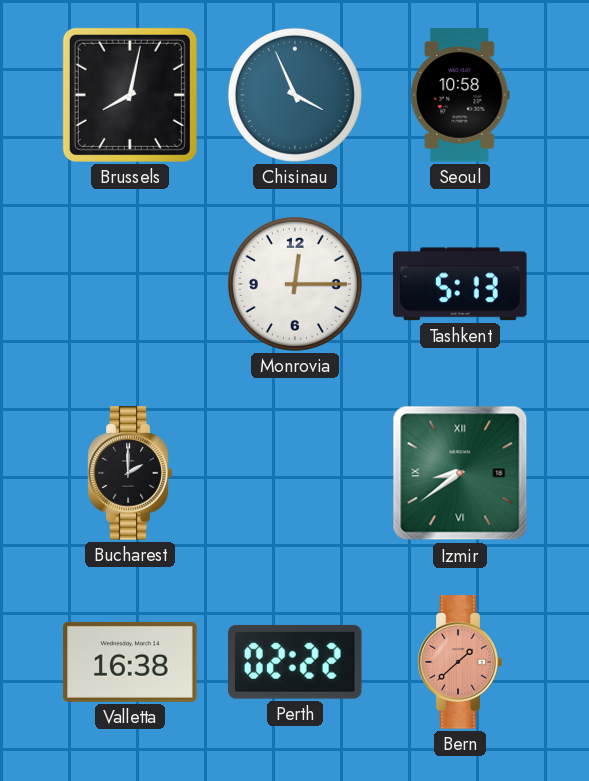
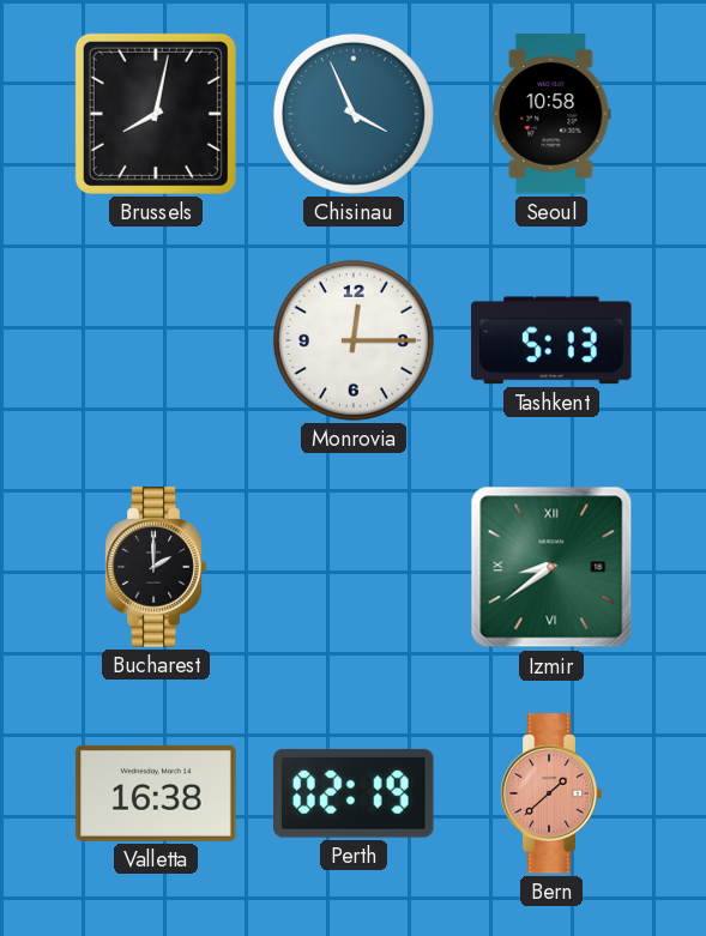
Perth: 02:22 -> 02:19
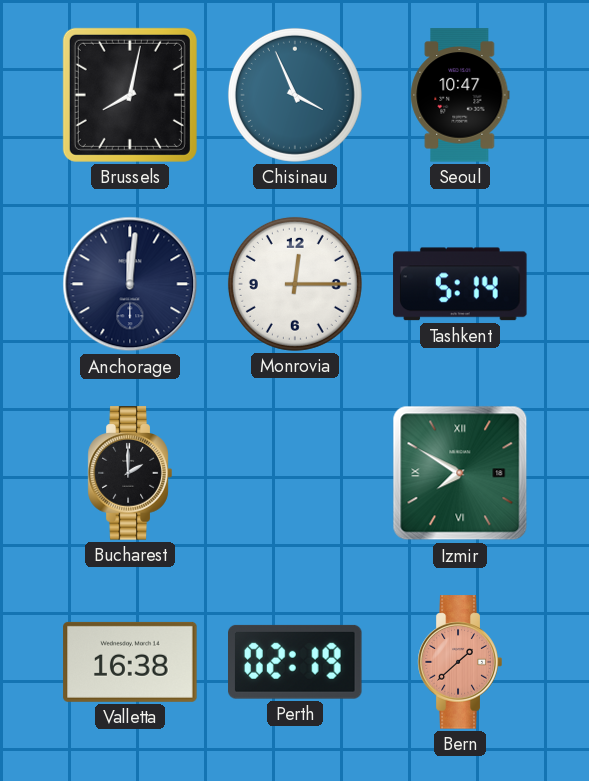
Seoul: 10:58 -> 10:47
Anchorage: none -> 12:01
Tashkent: 5:13 -> 5:14
Izmir: 8:39 -> 7:50
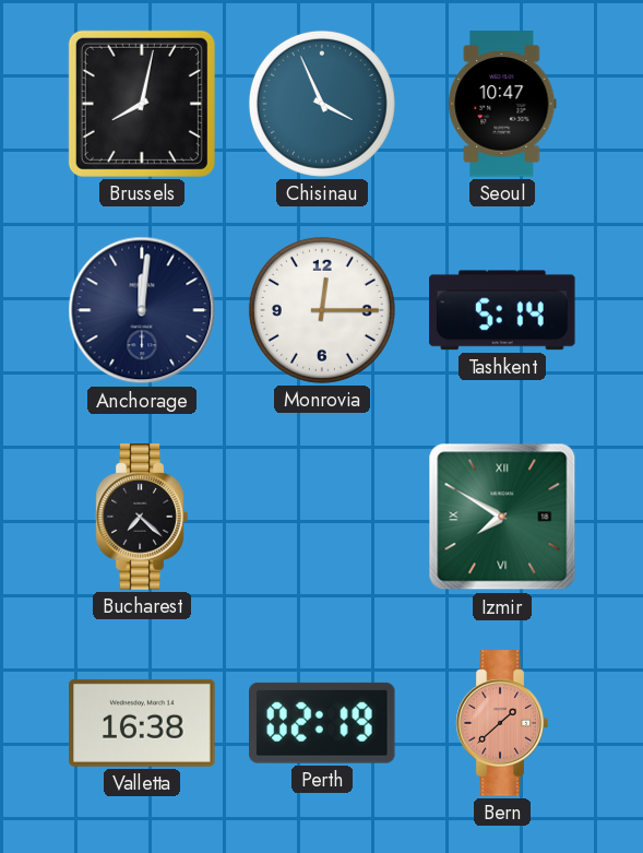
Bucharest: 2:00 -> 7:22
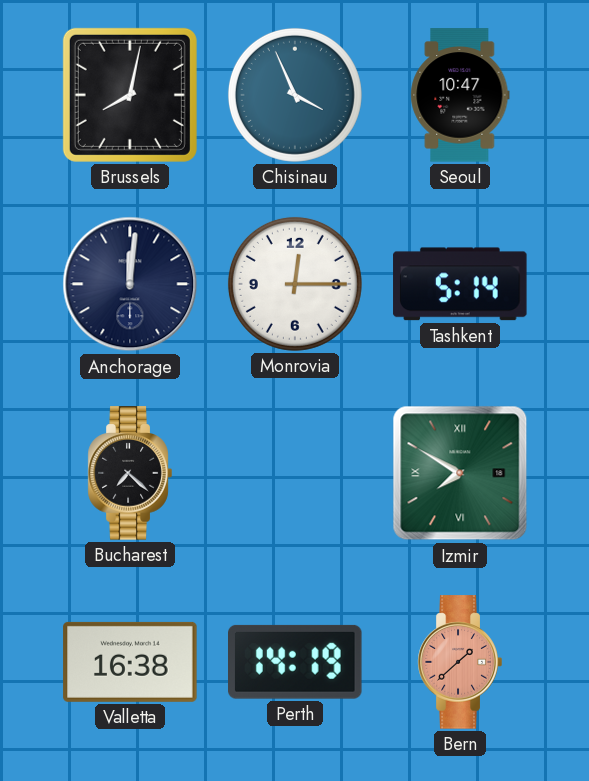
Perth: 02:19 -> 14:19
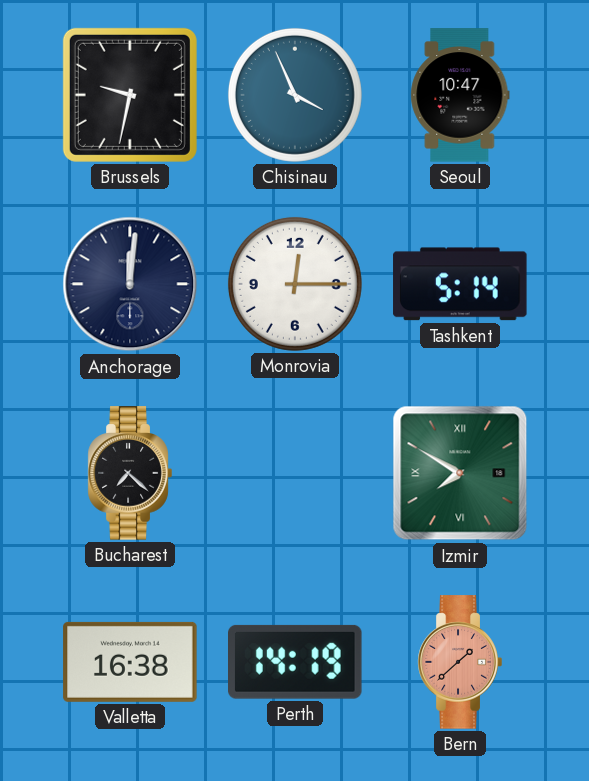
Brussels: 8:02 -> 9:32
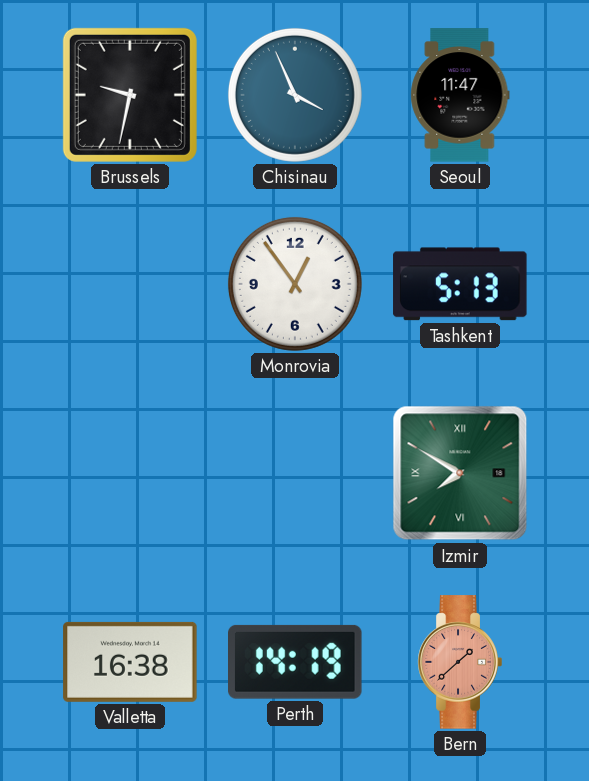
Seoul: 10:47 -> 11:47
Anchorage: 12:01 -> none
Monrovia: 12:15 -> 12:54
Tashkent: 5:14 -> 5:13
Bucharest: 7:22 -> none
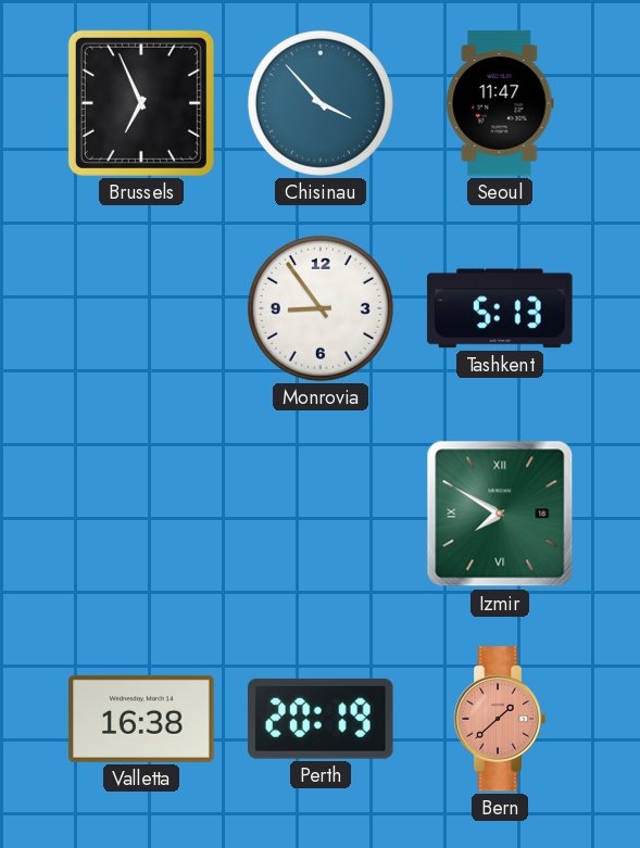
Brussels: 9:32 -> 6:56
Chisinau: 3:56 -> 3:53
Monrovia: 12:54 -> 8:54
Perth: 14:19 -> 20:19
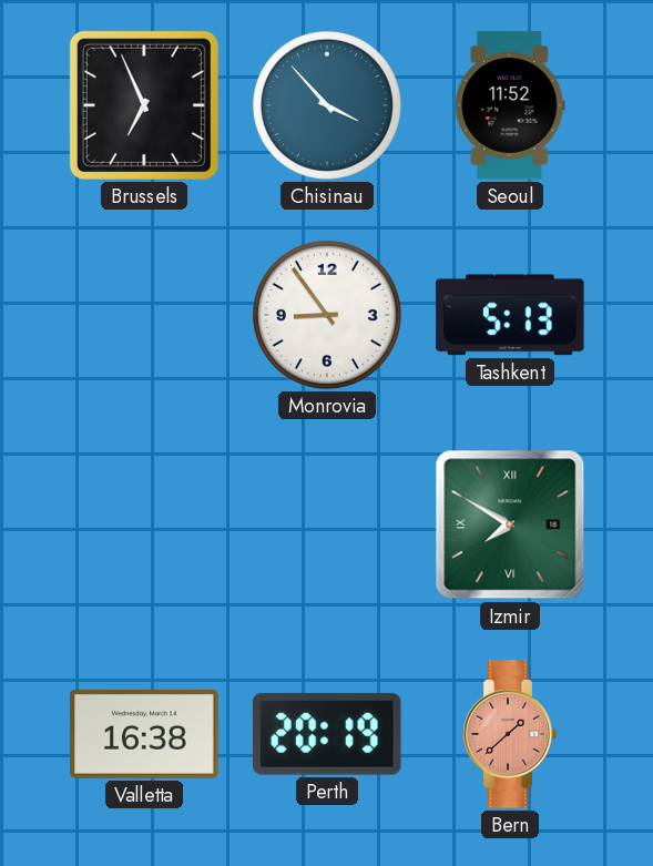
Seoul: 11:47 -> 11:52
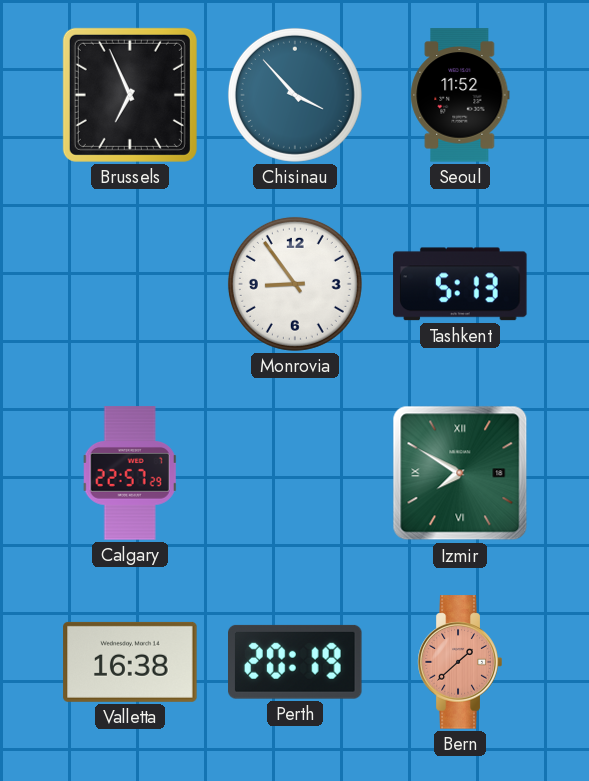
Calgary: none -> 22:57
